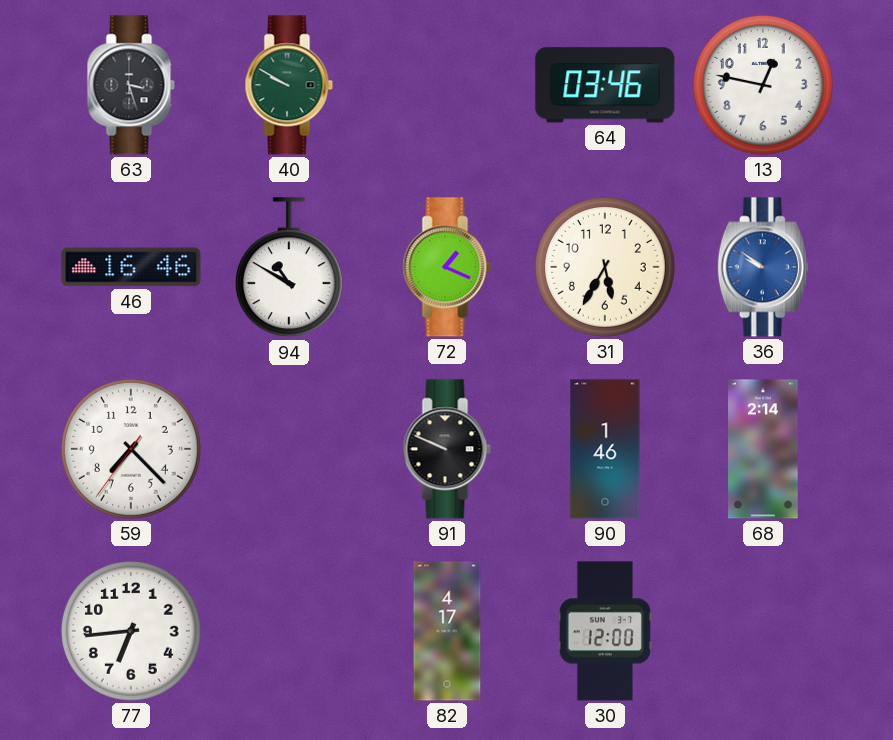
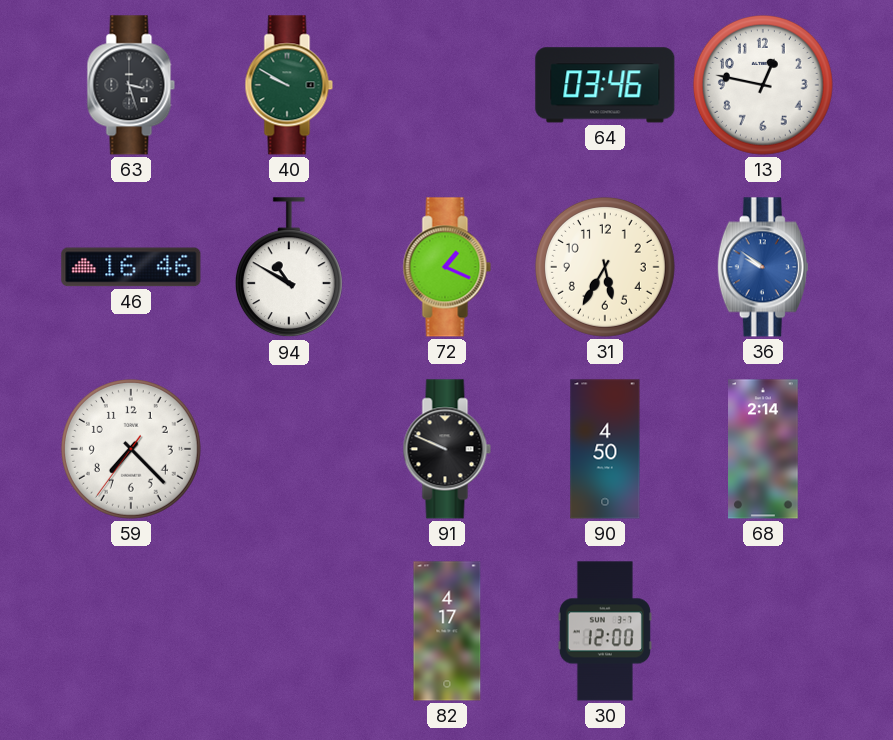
90: 1:46 -> 4:50
77: 6:44 -> none
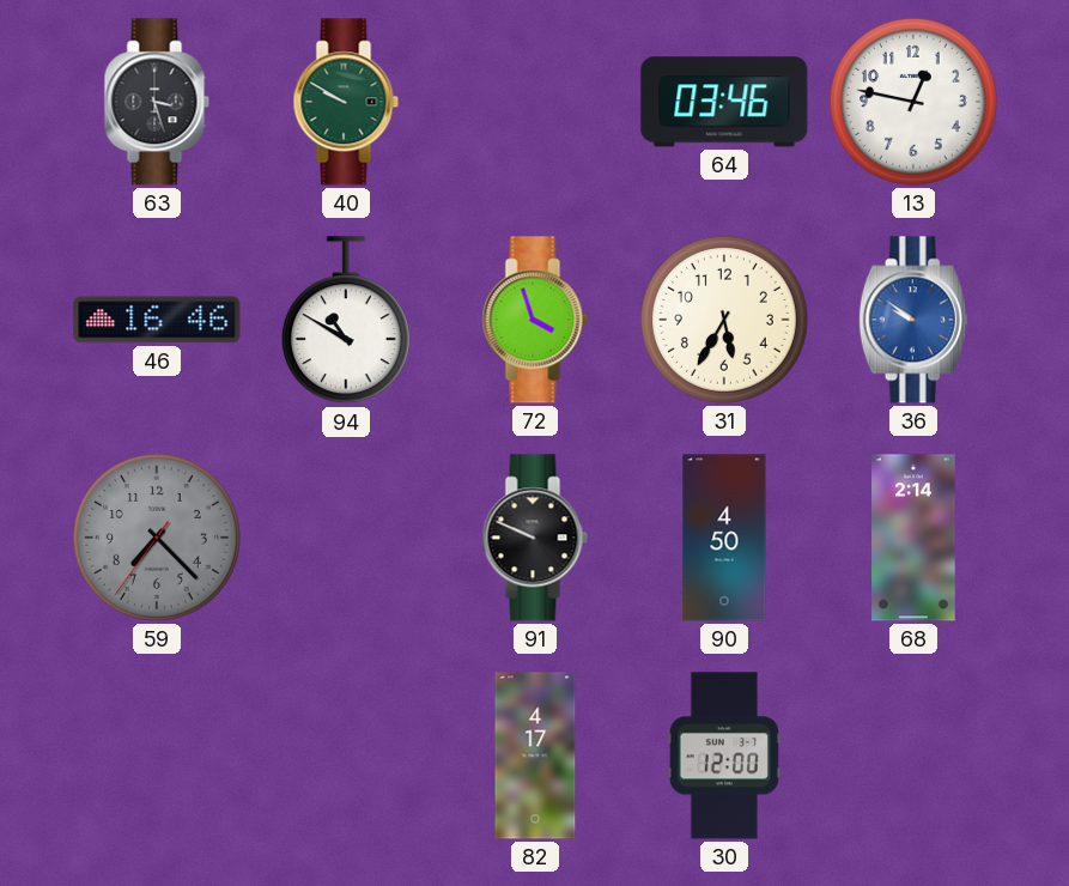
72: 1:19 -> 3:57
59 dial: white -> grey
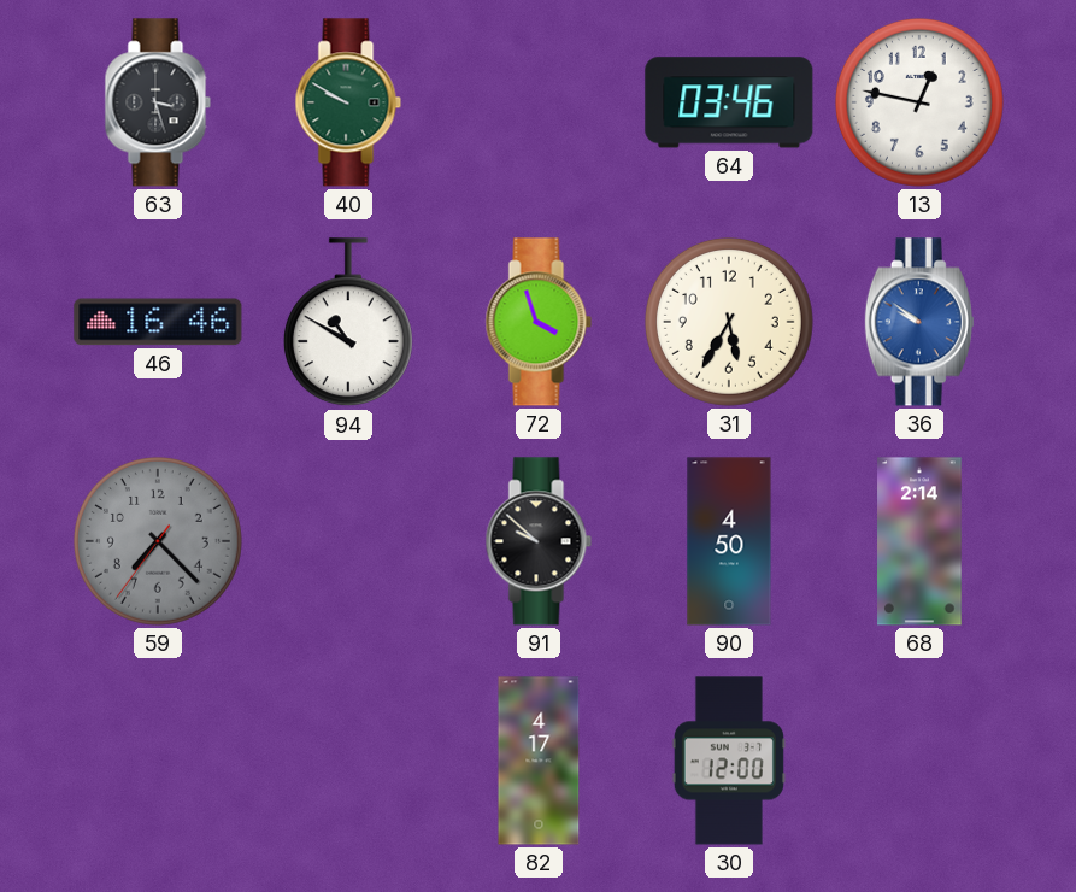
91: 9:49 -> 9:52
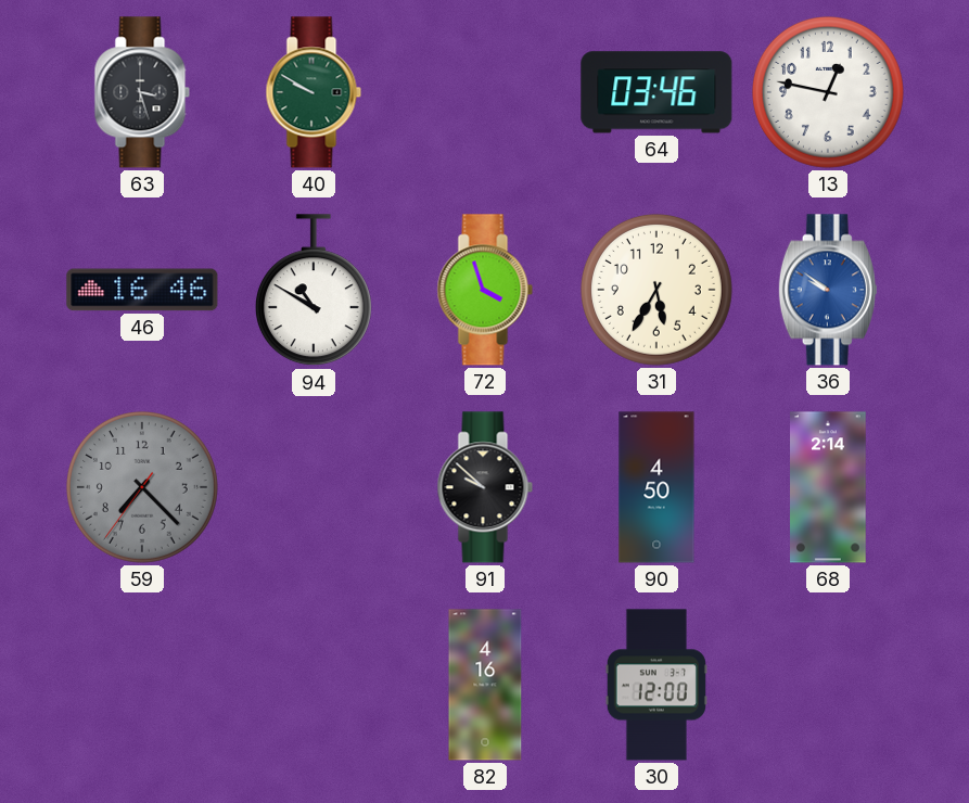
82: 4:17 -> 4:16
